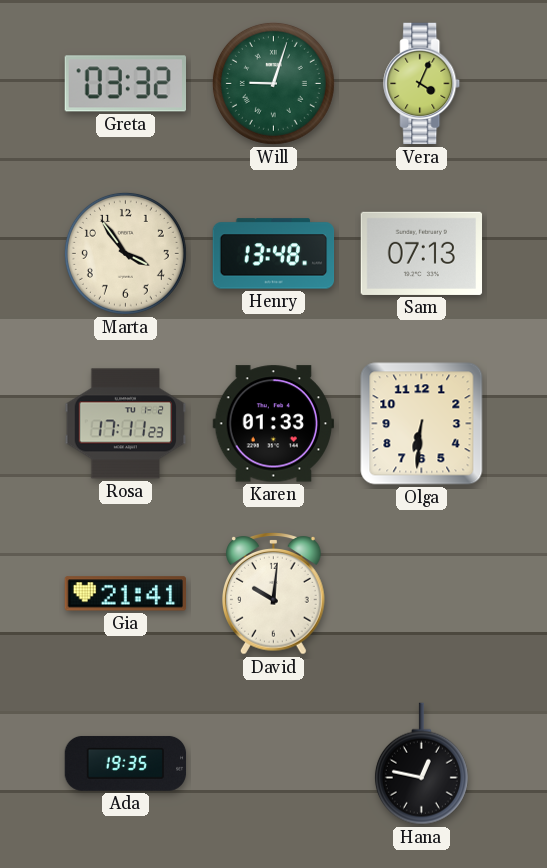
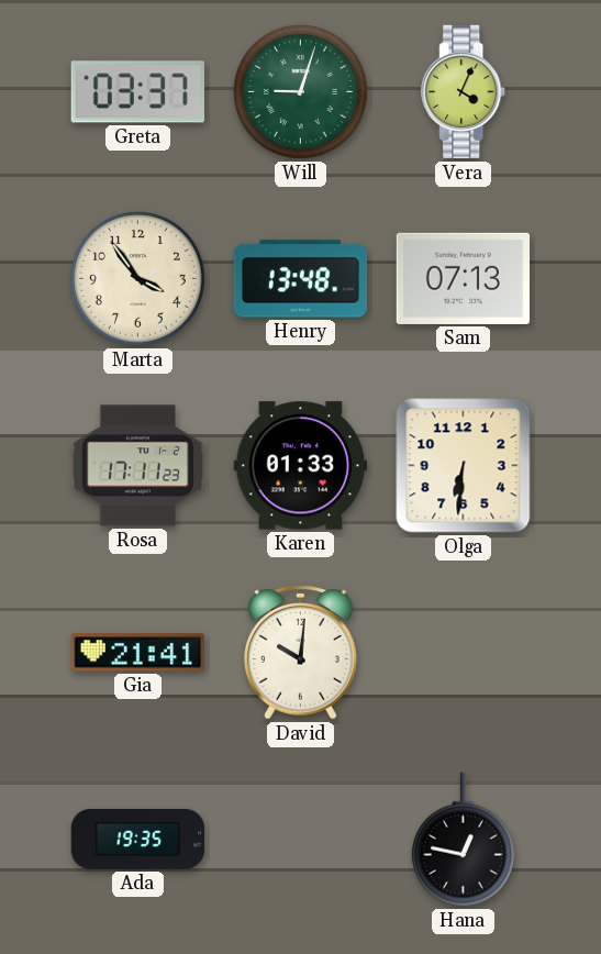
Greta: 03:32 -> 03:37
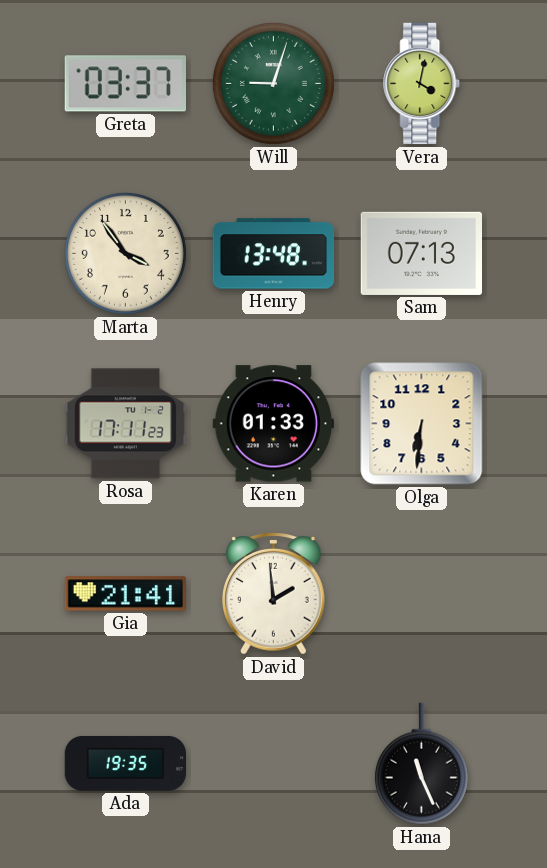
Vera: 4:04 -> 4:02
David: 10:01 -> 1:59
Hana: 12:47 -> 11:26
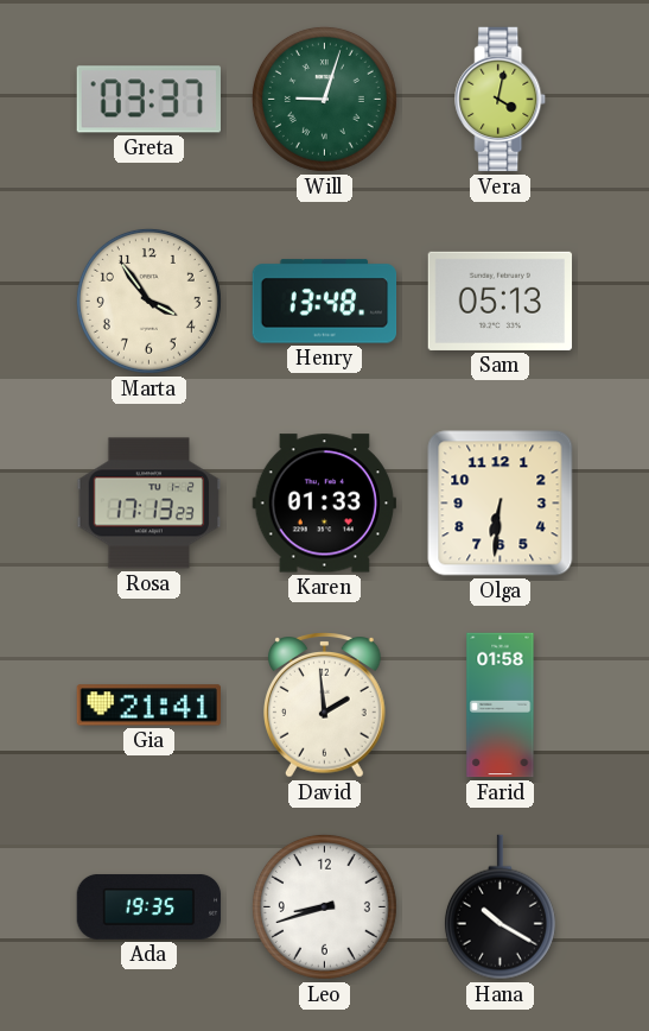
Sam: 07:13 -> 05:13
Rosa: 17:11 -> 17:13
Farid: none -> 01:58
Leo: none -> 8:42
Hana: 11:26 -> 10:20
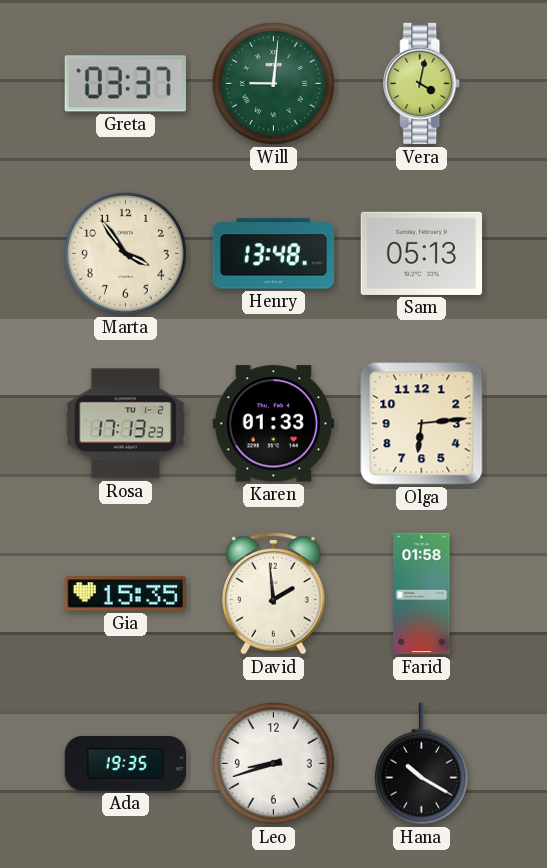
Will: 9:03 -> 9:01
Olga: 6:31 -> 6:14
Gia: 21:41 -> 15:35
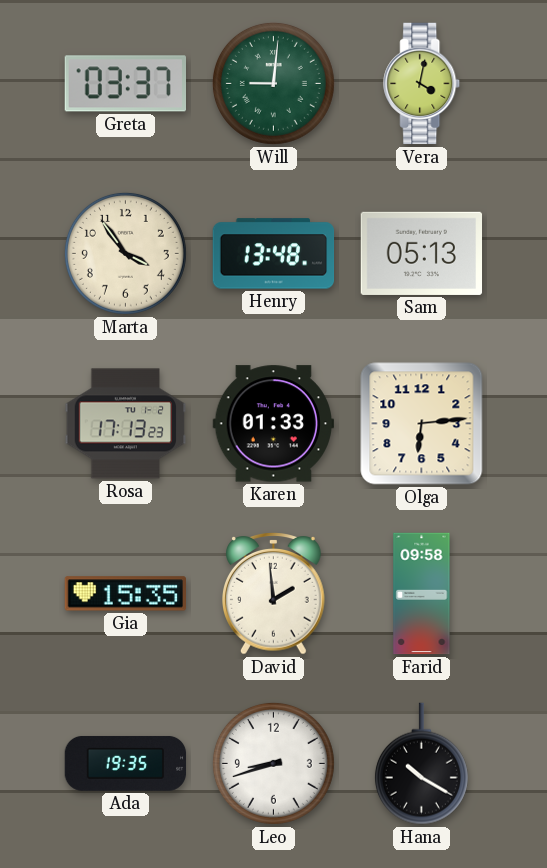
Farid: 01:58 -> 09:58
